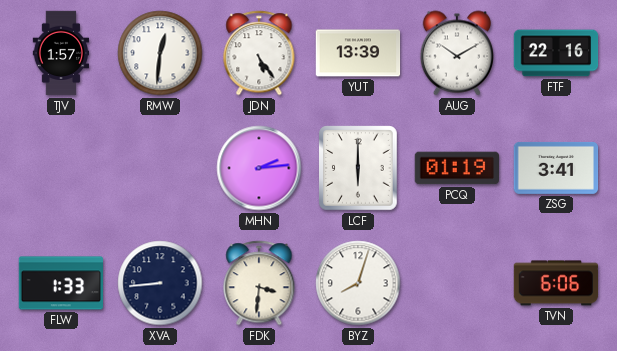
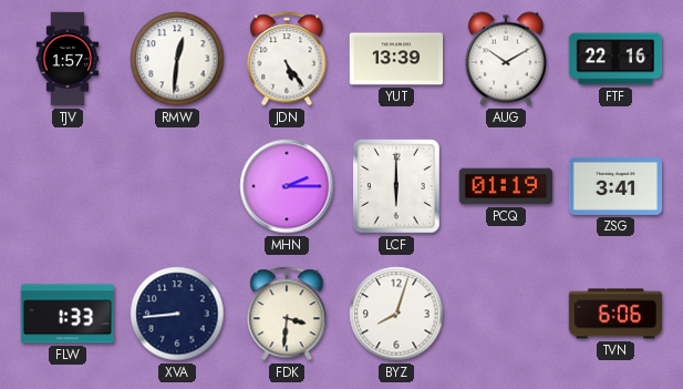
MHN: 2:14 -> 2:15
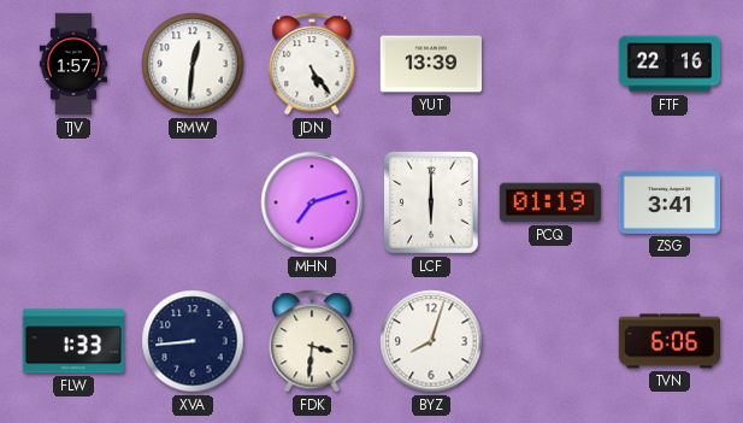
AUG: 10:10 -> none
MHN: 2:15 -> 7:12
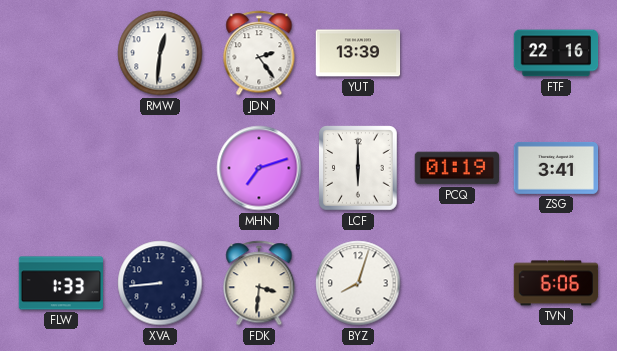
TJV: 1:57 -> none
JDN: 5:24 -> 2:24
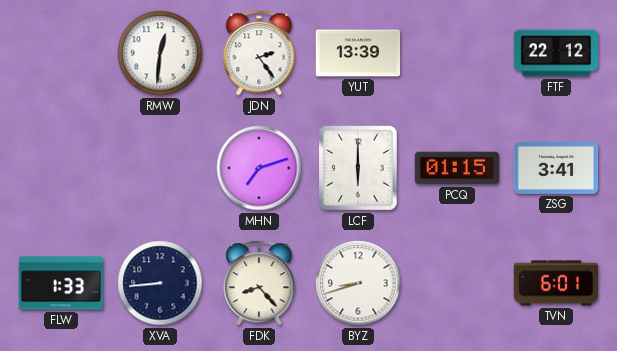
FTF: 22:16 -> 22:12
PCQ: 01:19 -> 01:15
FDK: 3:31 -> 8:23
BYZ: 8:03 -> 8:42
TVN: 6:06 -> 6:01
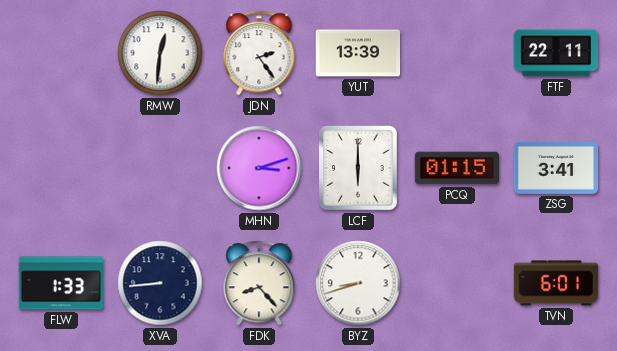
FTF: 22:12 -> 22:11
MHN: 7:12 -> 3:12
